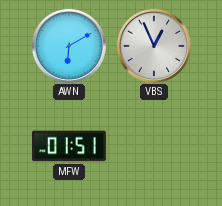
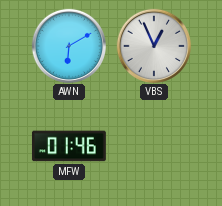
MFW: 01:51 -> 01:46
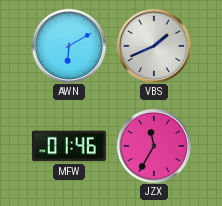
VBS: 12:56 -> 1:41
JZX: none -> 11:35
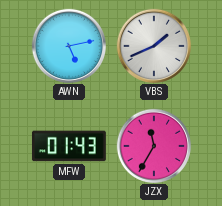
AWN: 6:10 -> 5:13
MFW: 01:46 -> 01:43
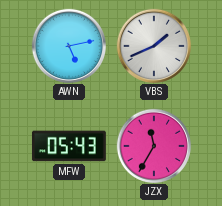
MFW: 01:43 -> 05:43
